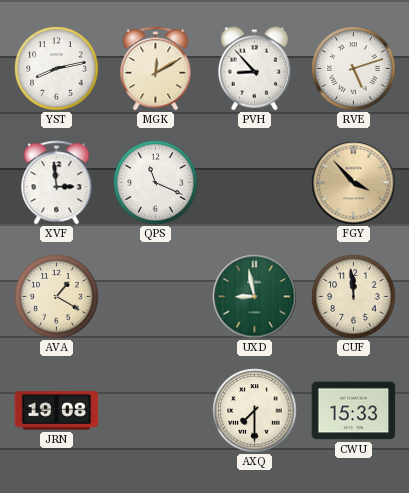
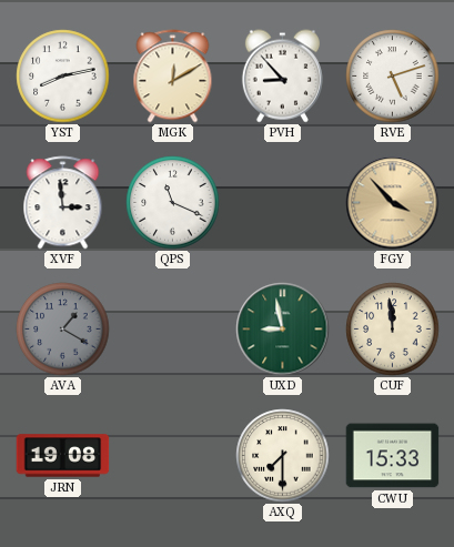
AVA dial: cream -> grey
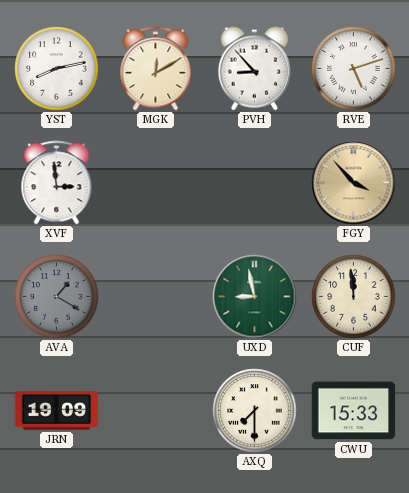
QPS: 11:19 -> none
JRN: 19:08 -> 19:09
